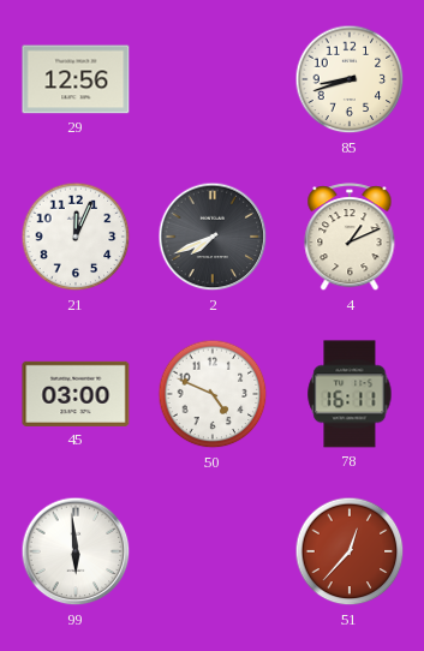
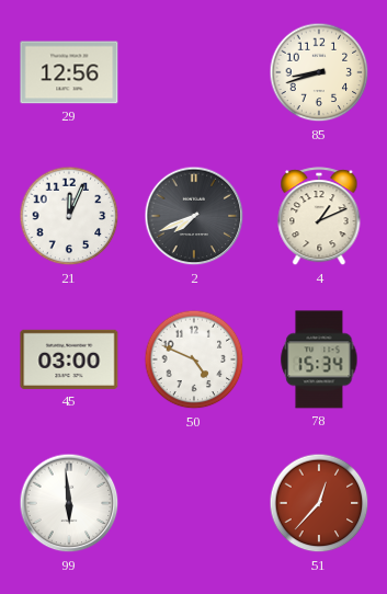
78: 16:11 -> 15:34
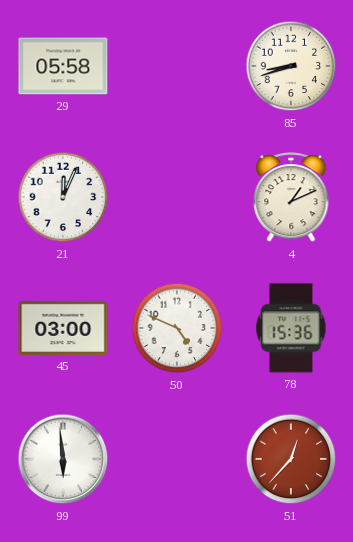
29: 12:56 -> 05:58
2: 7:41 -> none
78: 15:34 -> 15:36
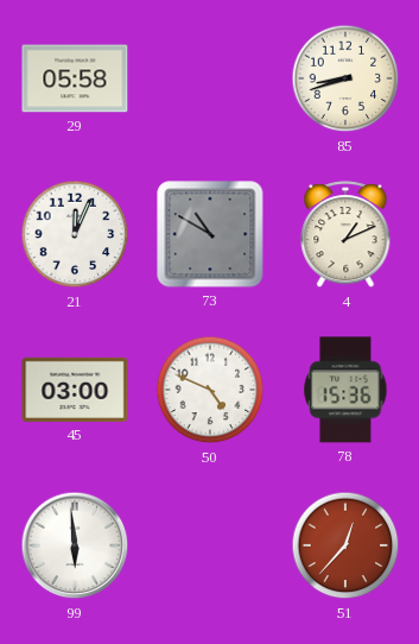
73: none -> 10:50
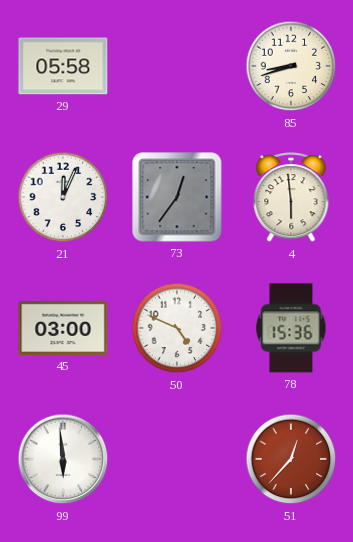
73: 10:50 -> 12:36
4: 1:11 -> 5:59
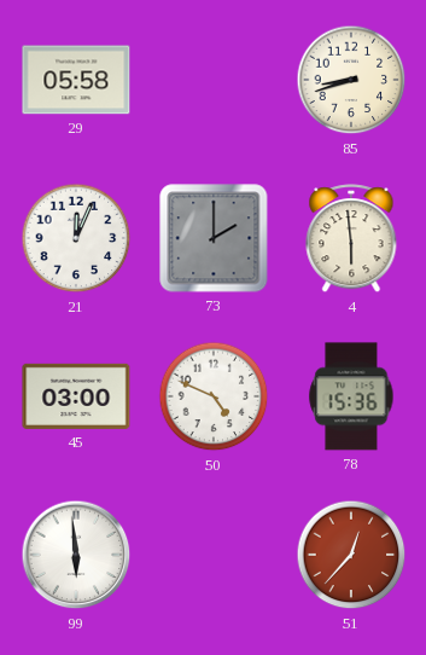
73: 12:36 -> 2:00
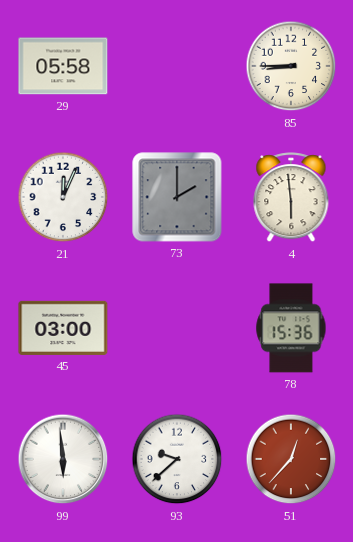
85: 8:42 -> 8:45
50: 4:49 -> none
93: none -> 9:38
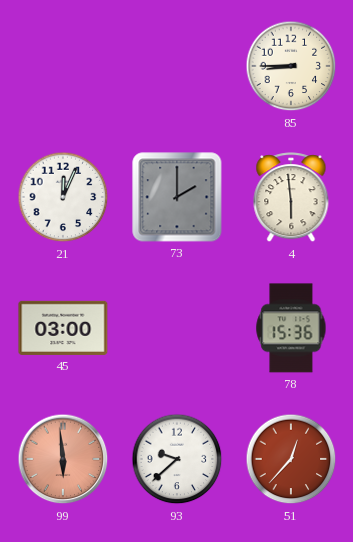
29: 05:58 -> none
99 dial: white -> salmon
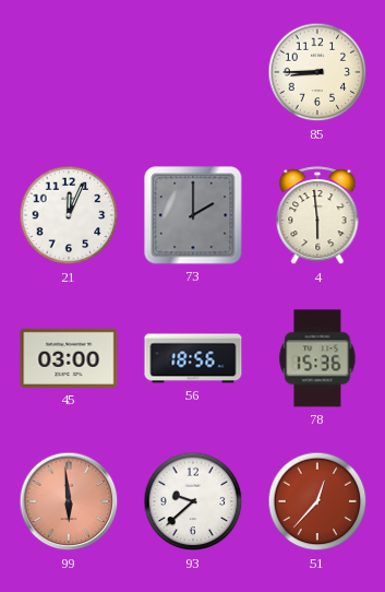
56: none -> 18:56
